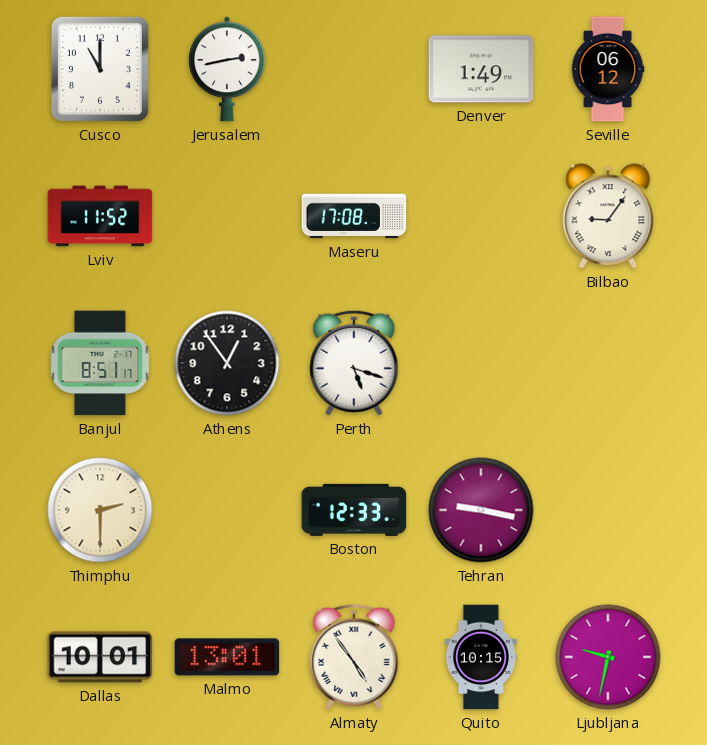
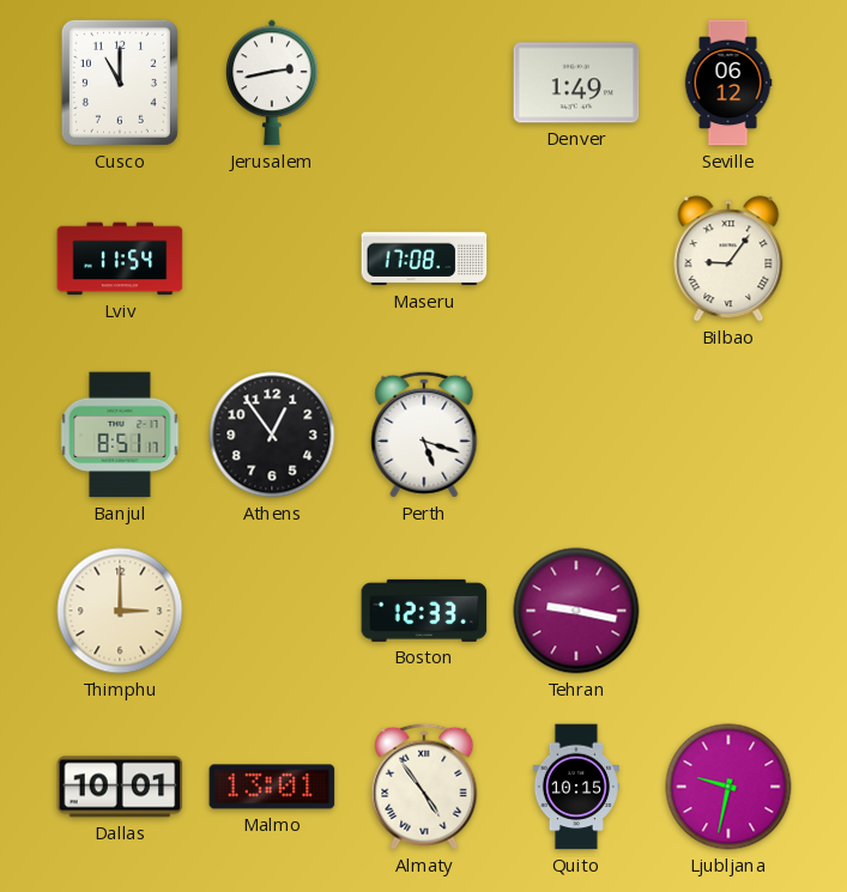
Lviv: 11:52 -> 11:54
Thimphu: 2:30 -> 3:00
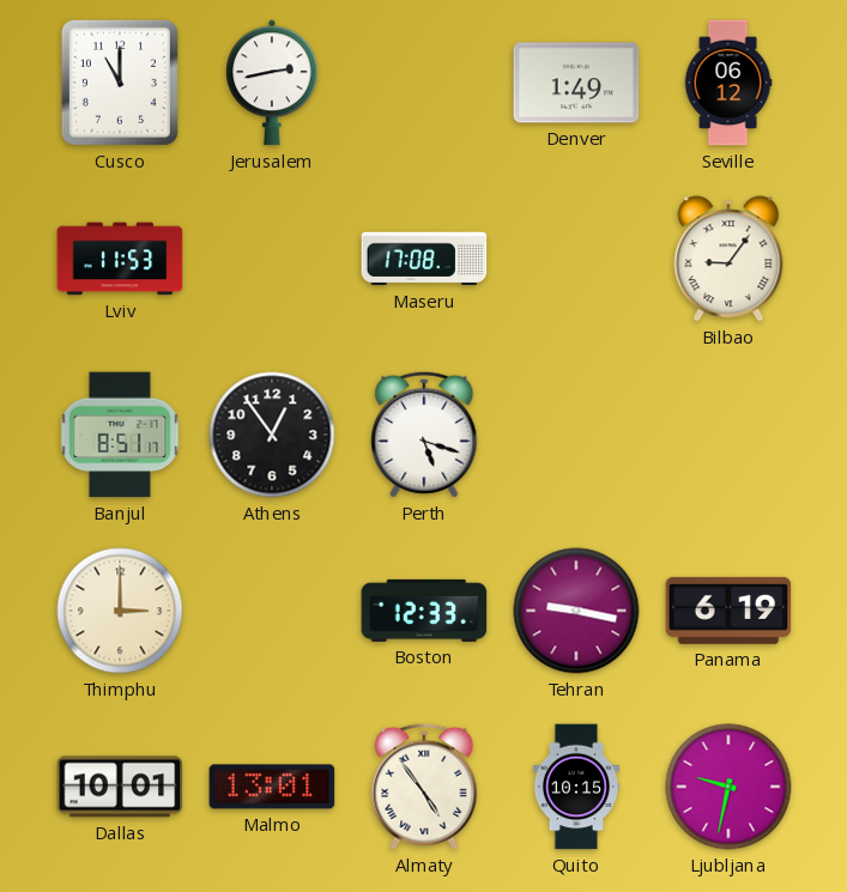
Lviv: 11:54 -> 11:53
Panama: none -> 6:19
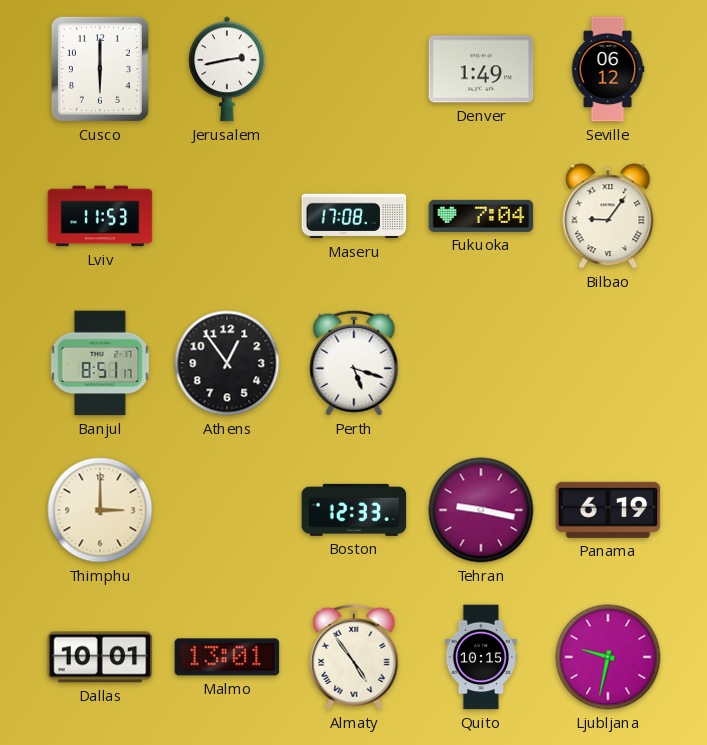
Cusco: 11:00 -> 6:00
Fukuoka: none -> 7:04
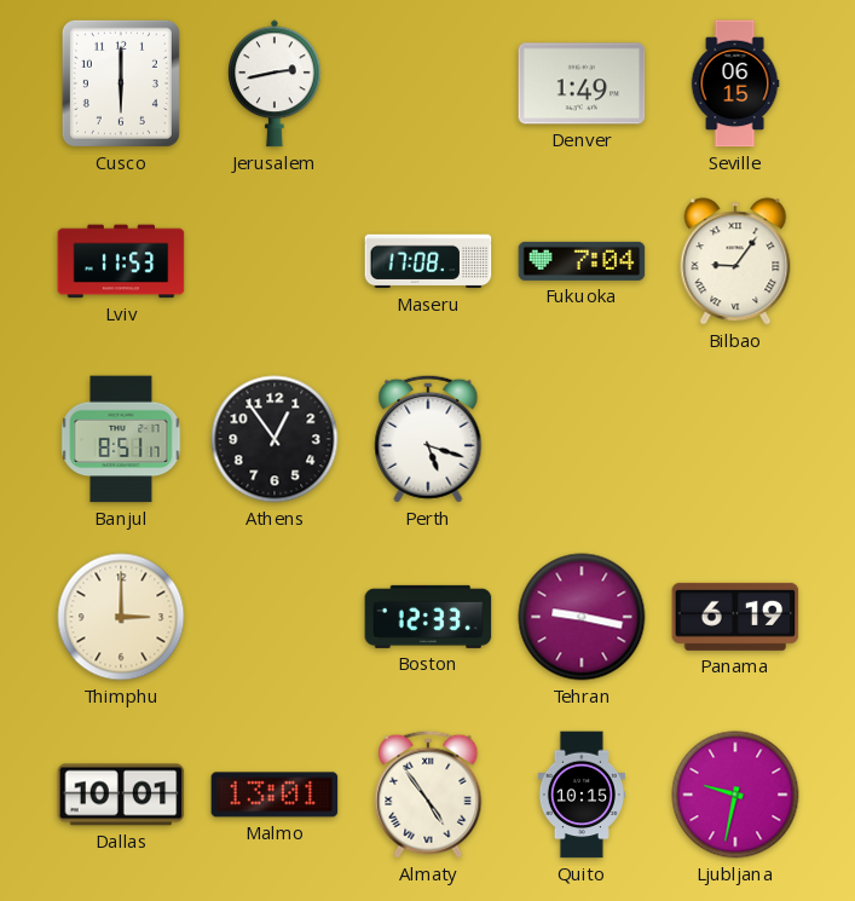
Seville: 06:12 -> 06:15
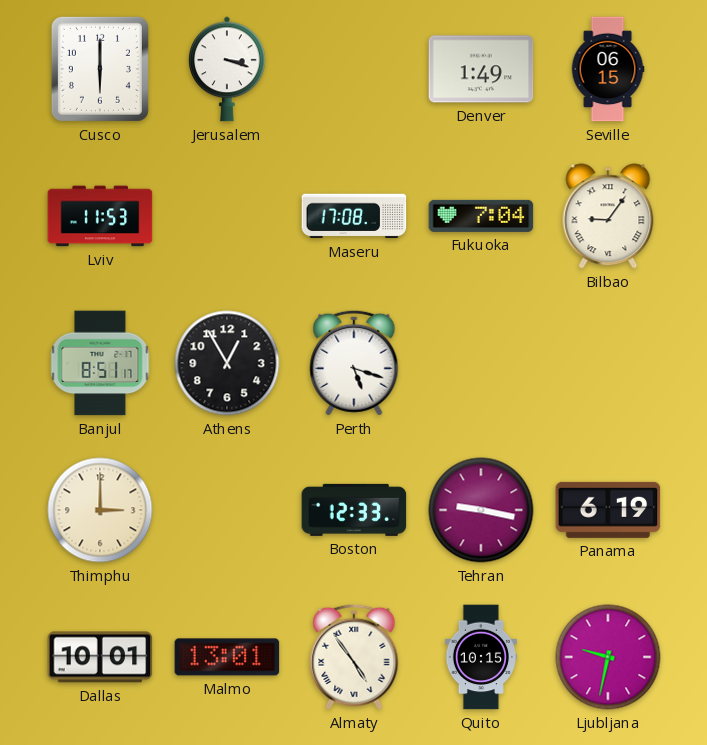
Jerusalem: 2:43 -> 3:18
Athens: 12:54 -> 12:55
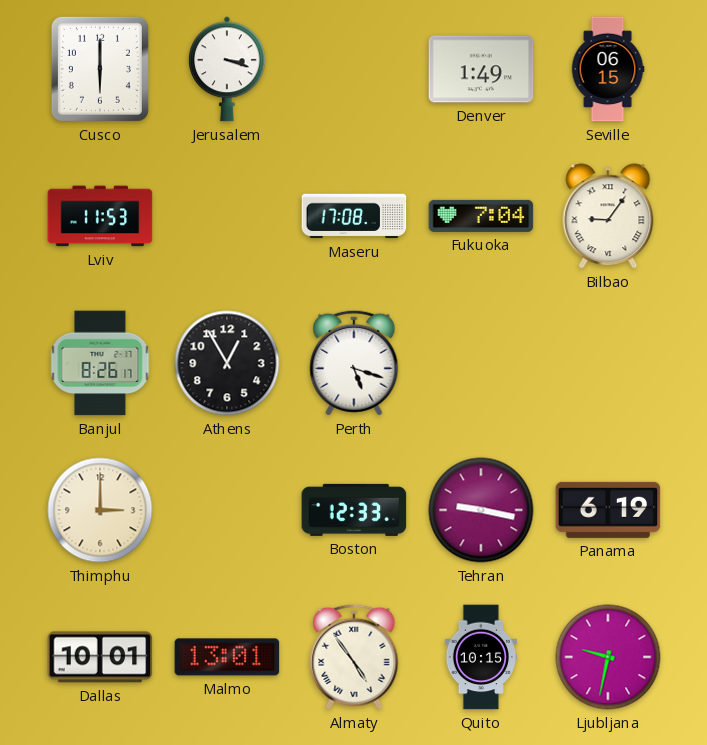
Banjul: 8:51 -> 8:26
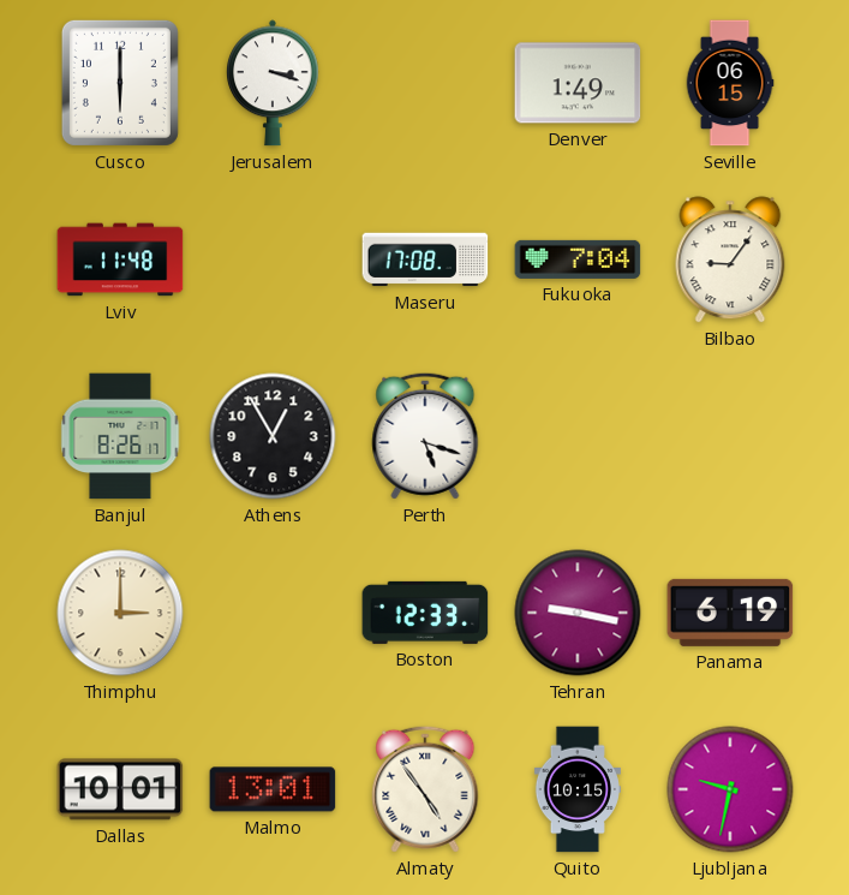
Lviv: 11:53 -> 11:48
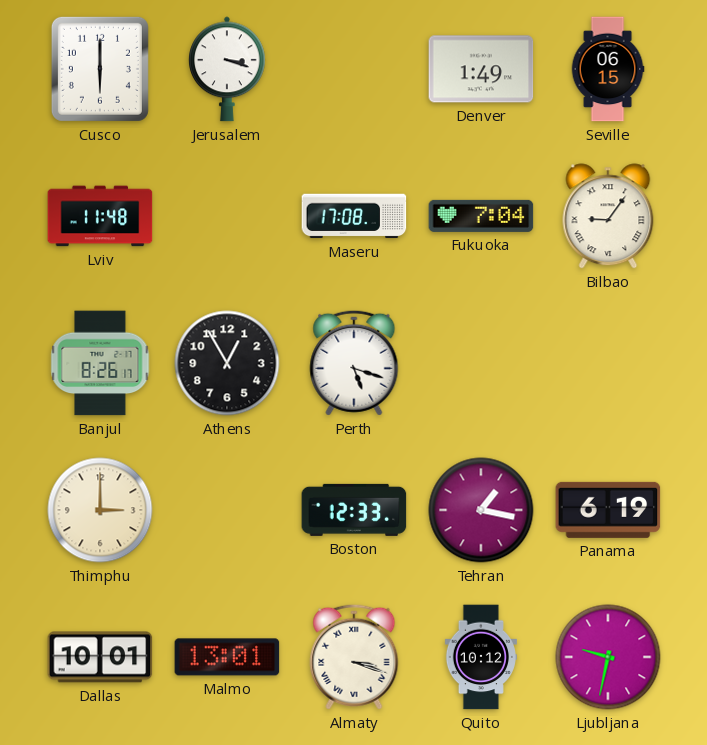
Tehran: 9:17 -> 1:17
Almaty: 4:54 -> 3:18
Quito: 10:15 -> 10:12
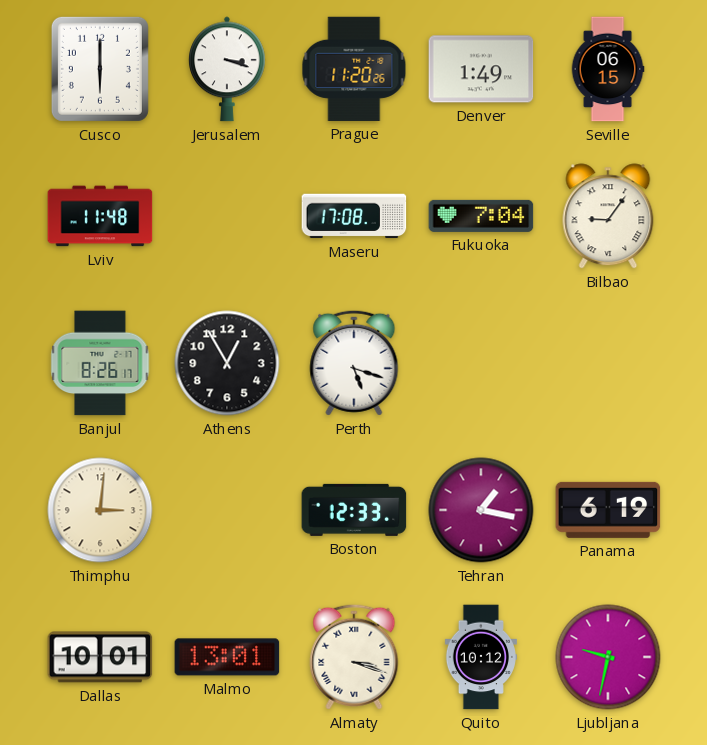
Prague: none -> 11:20
Thimphu: 3:00 -> 3:01
